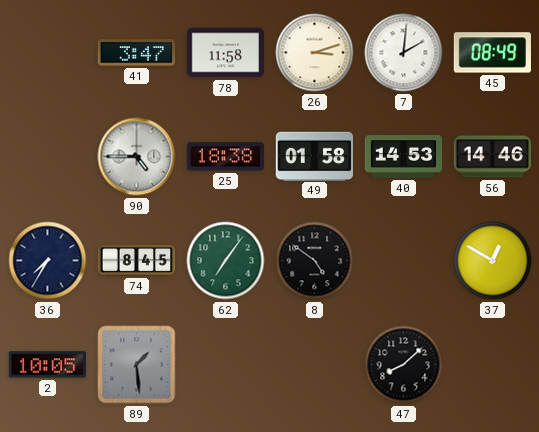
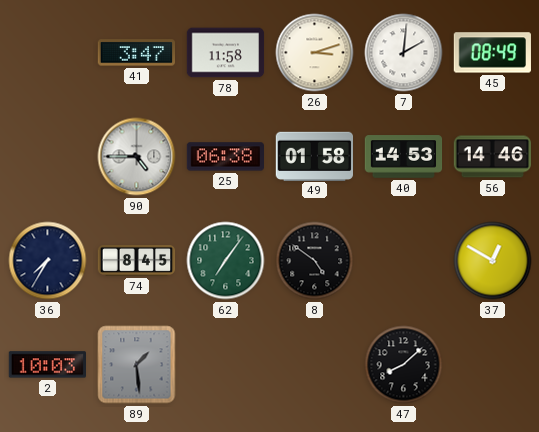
25: 18:38 -> 06:38
2: 10:05 -> 10:03
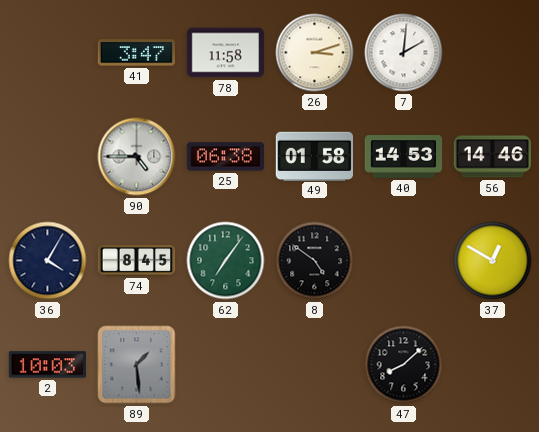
45: 08:49 -> none
36: 7:35 -> 4:05
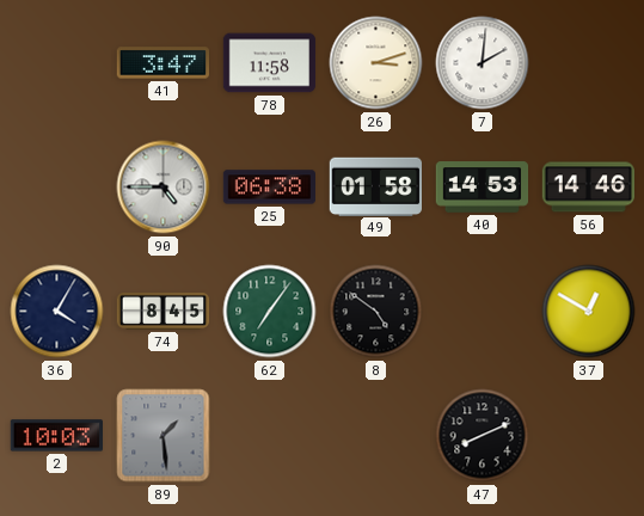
47: 8:08 -> 8:11
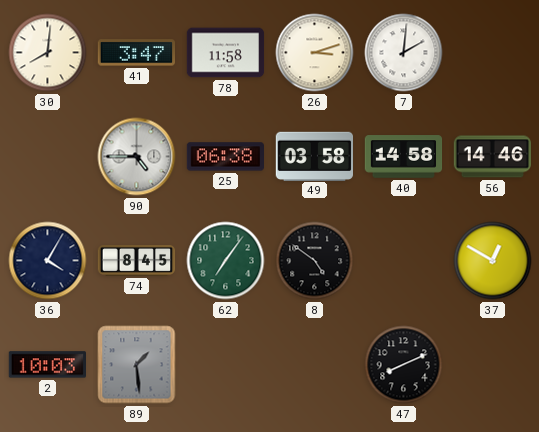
30: none -> 8:01
49: 01:58 -> 03:58
40: 14:53 -> 14:58
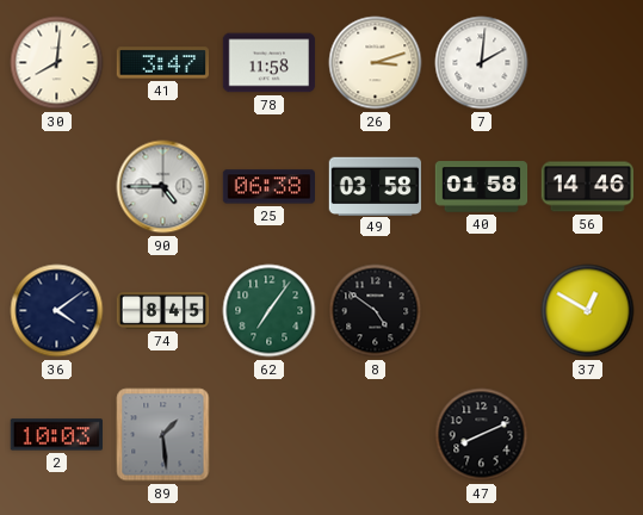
40: 14:58 -> 01:58
36: 4:05 -> 4:09
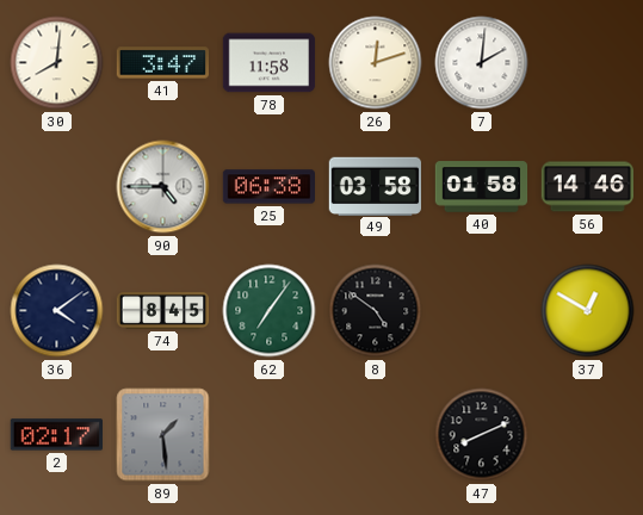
26: 3:12 -> 12:12
2: 10:03 -> 02:17
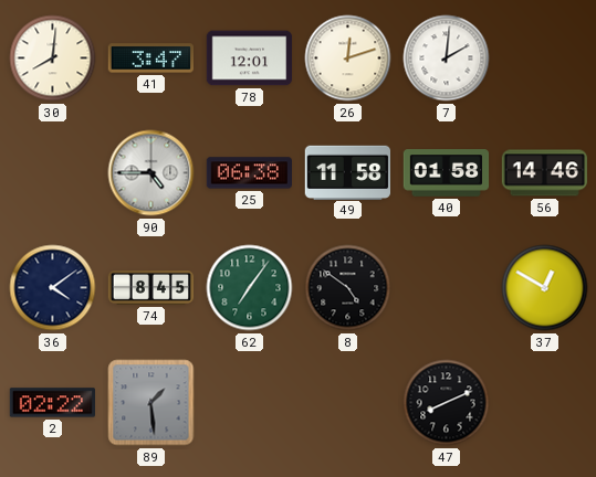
78: 11:58 -> 12:01
49: 03:58 -> 11:58
2: 02:17 -> 02:22
